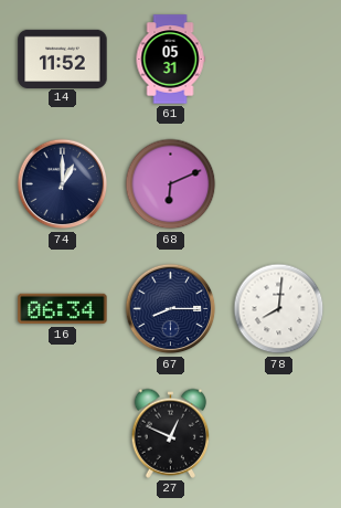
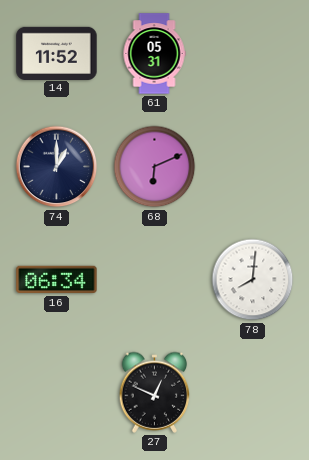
67: 8:15 -> none
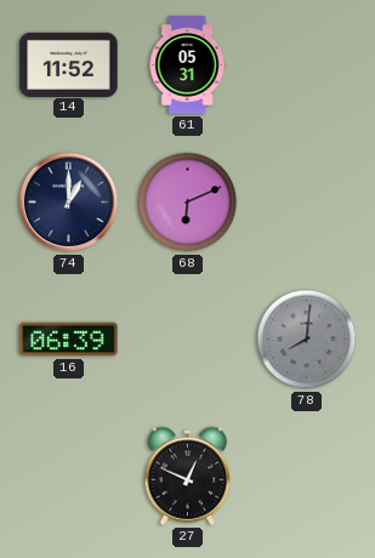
16: 06:34 -> 06:39
78 dial: white -> grey
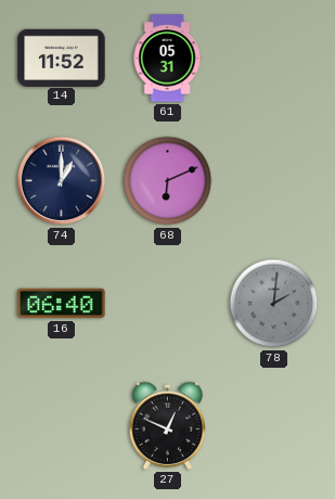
16: 06:39 -> 06:40
78: 8:01 -> 2:01
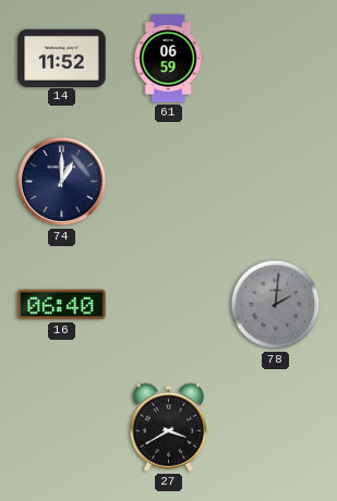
61: 05:31 -> 06:59
68: 6:11 -> none
27: 12:49 -> 3:40
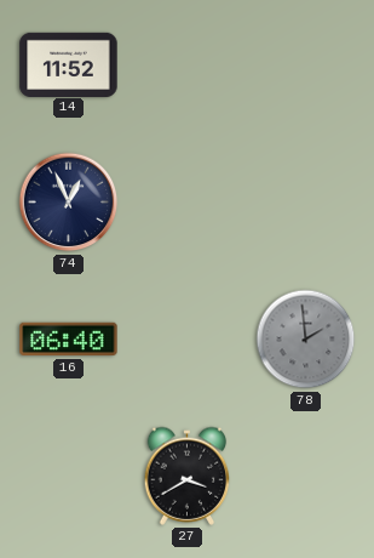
61: 06:59 -> none
74: 1:00 -> 12:56
78: 2:01 -> 1:59
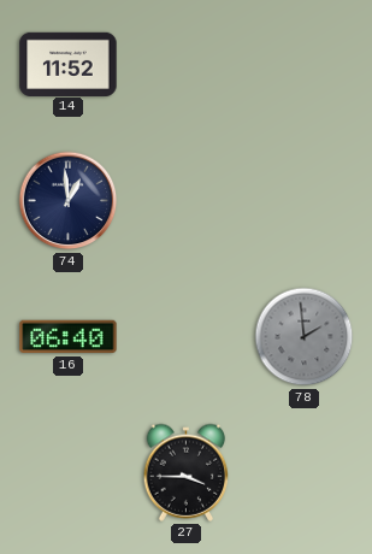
74: 12:56 -> 12:59
27: 3:40 -> 3:45
